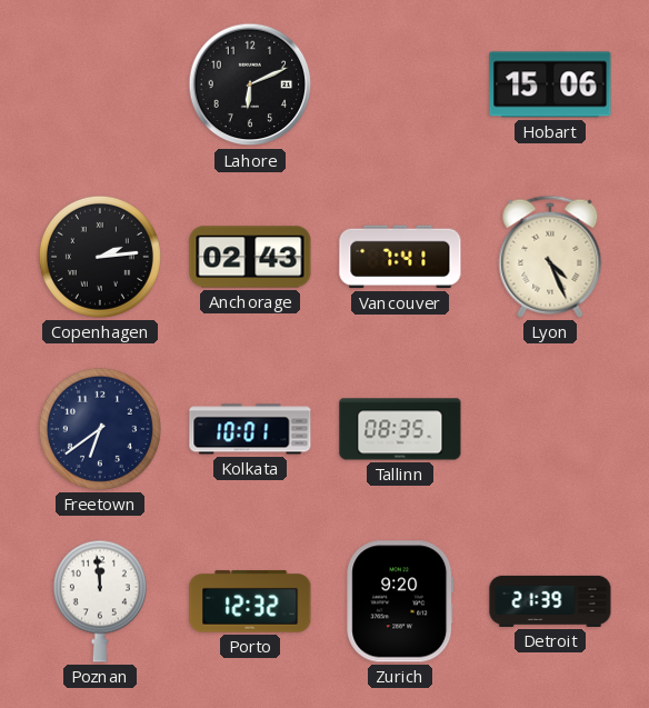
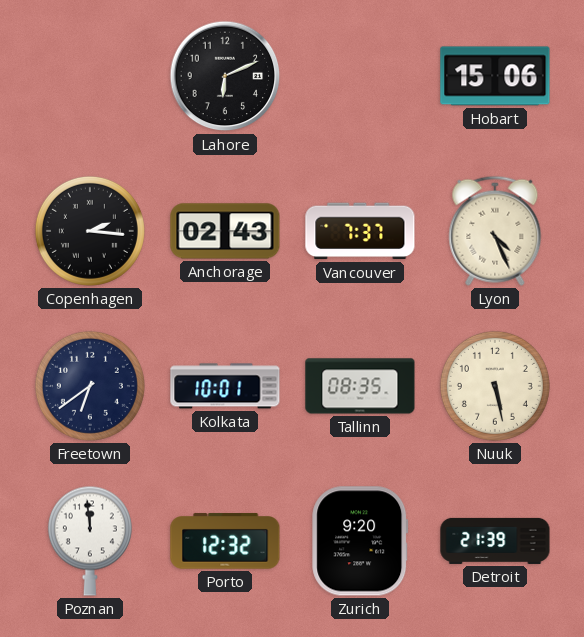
Copenhagen: 2:14 -> 2:16
Vancouver: 7:41 -> 7:37
Nuuk: none -> 5:28
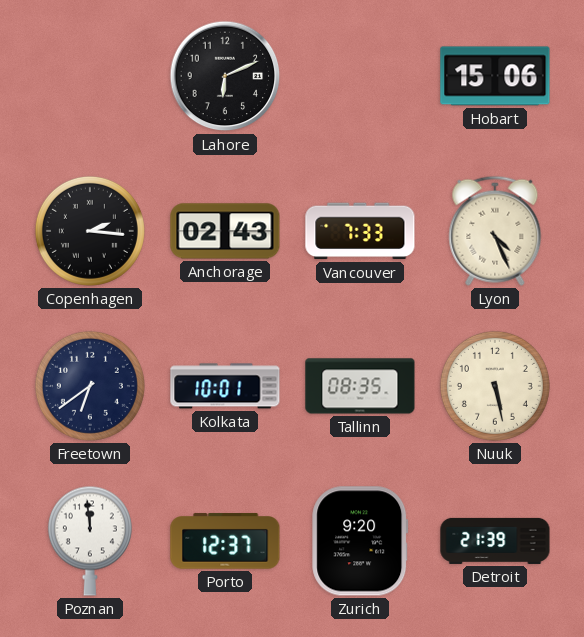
Vancouver: 7:37 -> 7:33
Porto: 12:32 -> 12:37
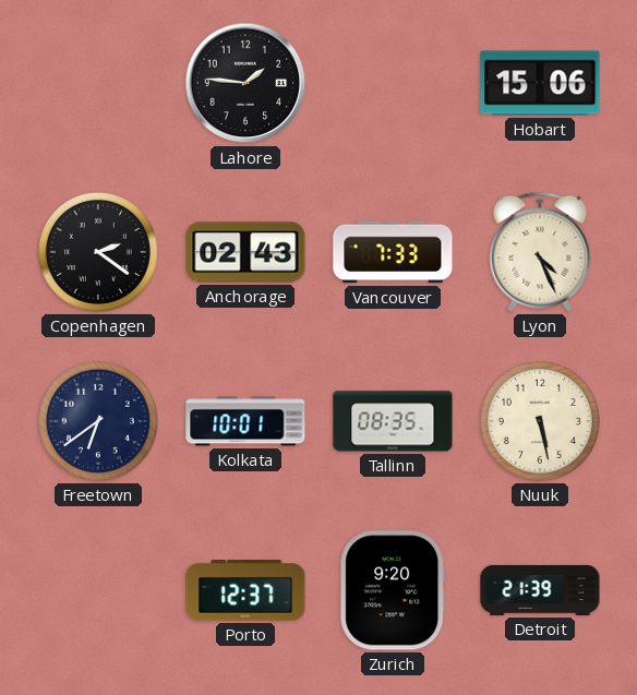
Lahore: 6:11 -> 1:46
Copenhagen: 2:16 -> 2:21
Poznan: 11:59 -> none
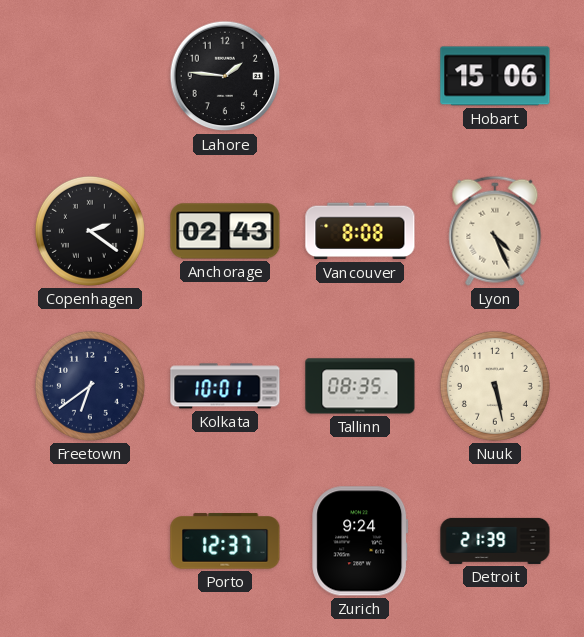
Vancouver: 7:33 -> 8:08
Zurich: 9:20 -> 9:24
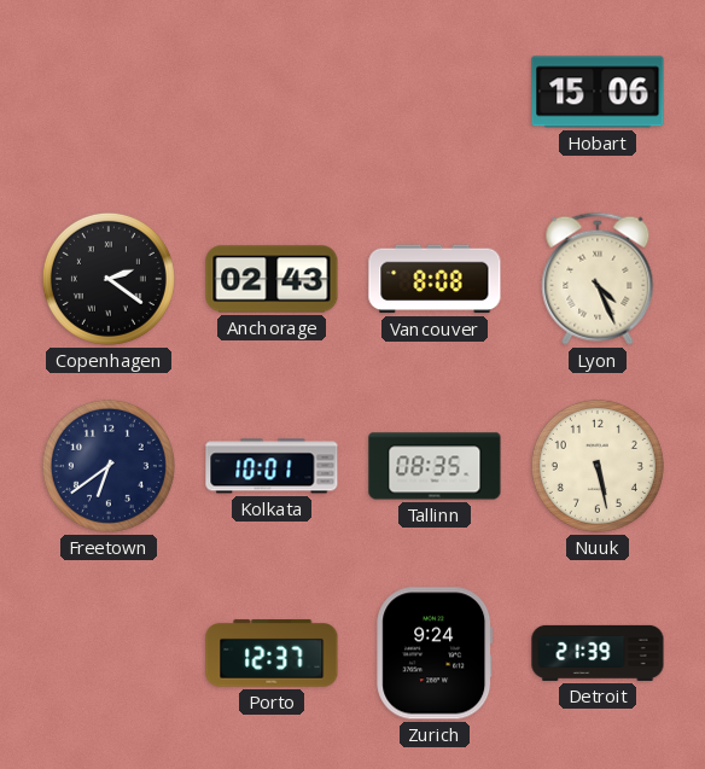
Lahore: 1:46 -> none
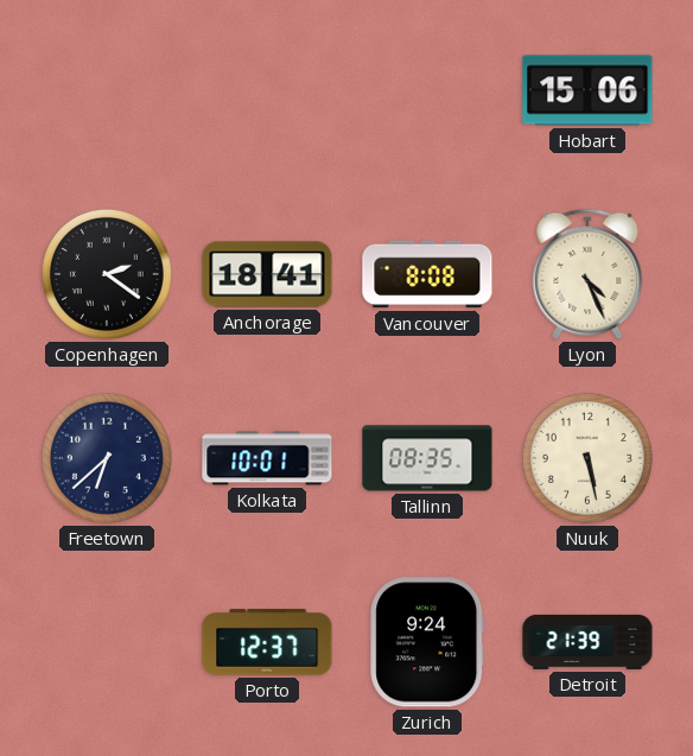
Anchorage: 02:43 -> 18:41
Freetown: 6:39 -> 6:38
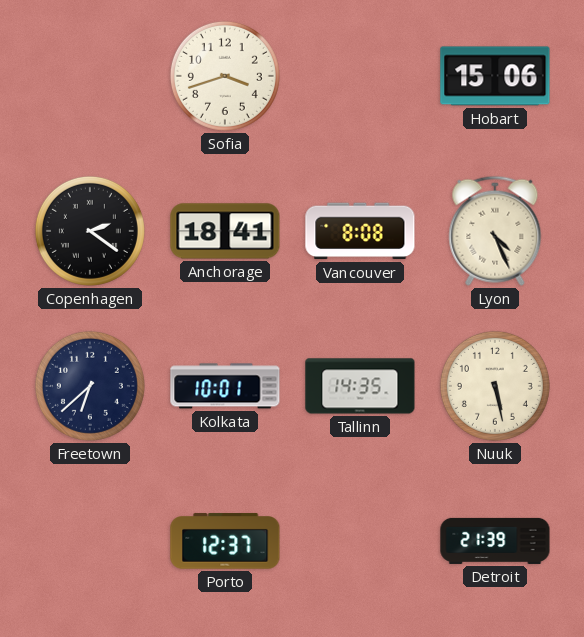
Sofia: none -> 3:42
Tallinn: 08:35 -> 14:35
Zurich: 9:24 -> none
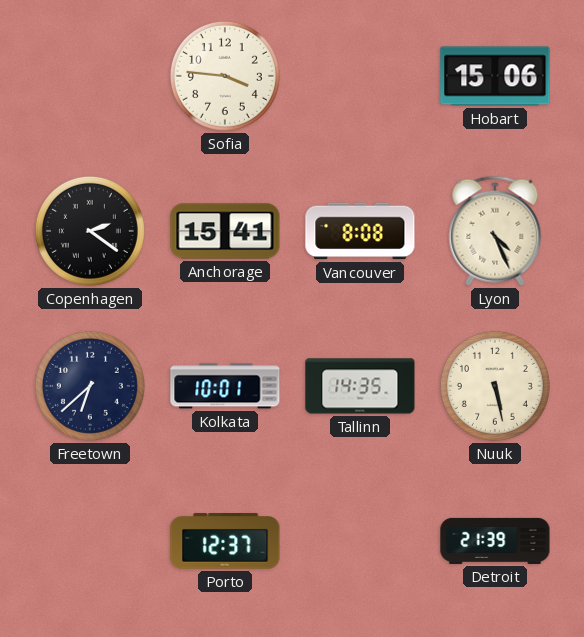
Sofia: 3:42 -> 3:46
Anchorage: 18:41 -> 15:41
